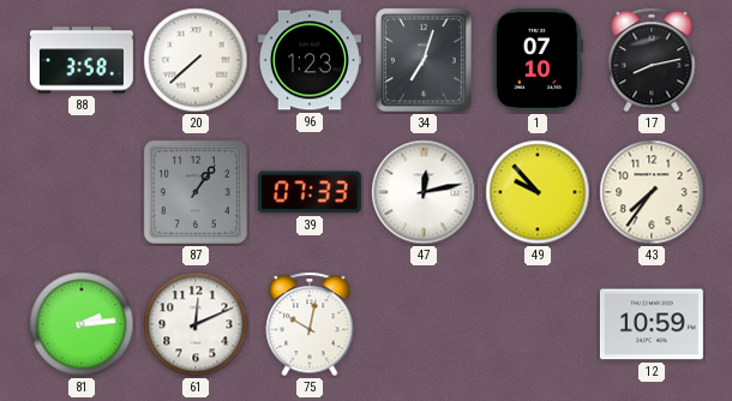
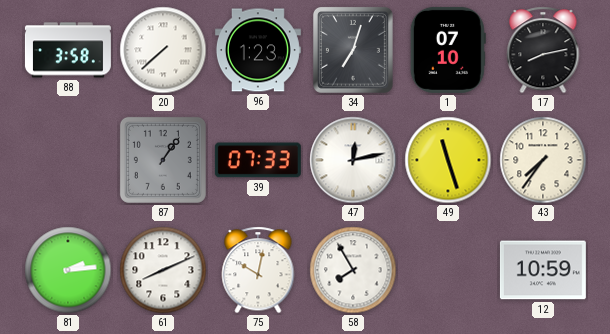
49: 9:53 -> 11:27
61: 12:11 -> 8:11
58: none -> 7:55
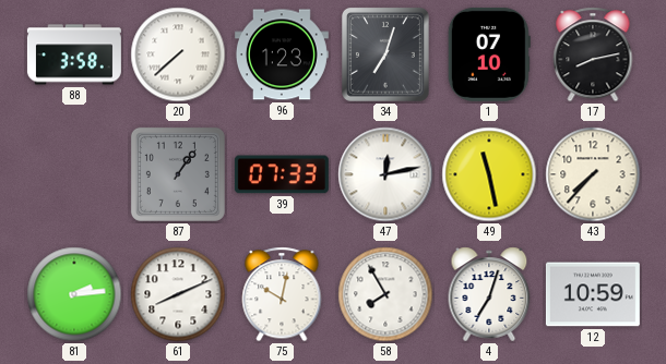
49: 11:27 -> 11:28
43: 7:36 -> 7:37
4: none -> 7:03
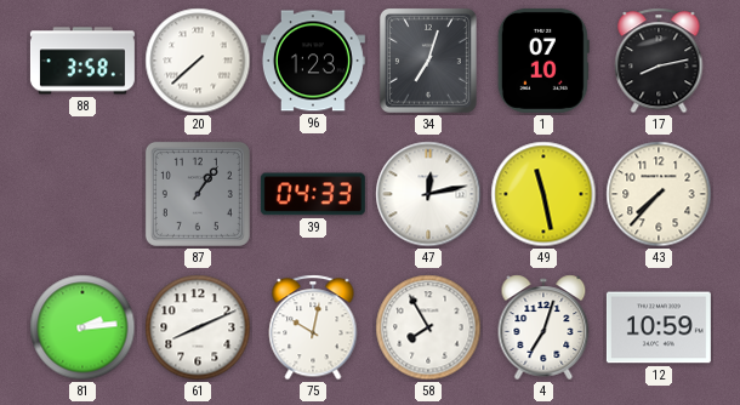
39: 07:33 -> 04:33
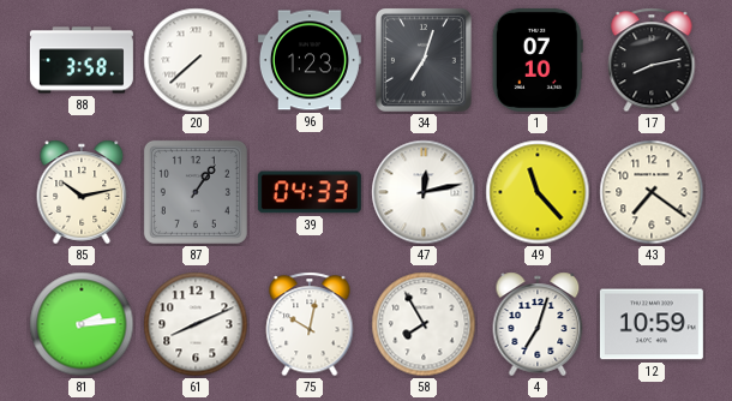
85: none -> 10:13
49: 11:28 -> 11:23
43: 7:37 -> 7:21
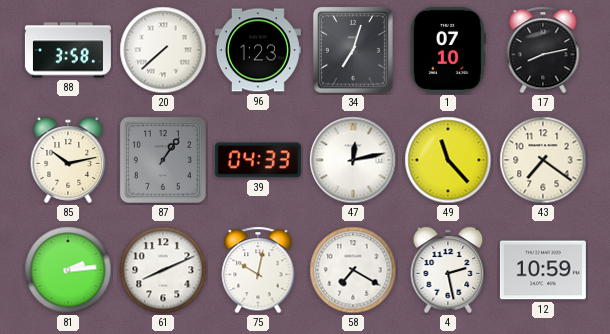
58: 7:55 -> 7:20
4: 7:03 -> 2:28
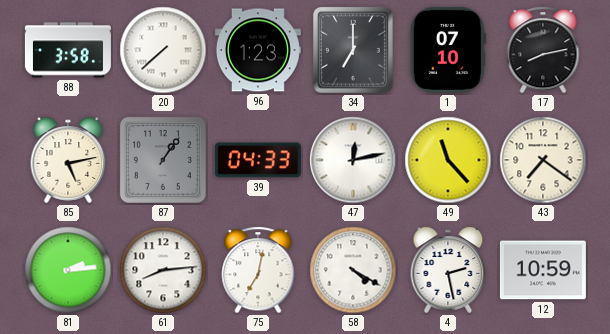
34: 7:03 -> 7:00
85: 10:13 -> 5:13
61: 8:11 -> 8:14
75: 10:02 -> 7:02
58: 7:20 -> 4:20
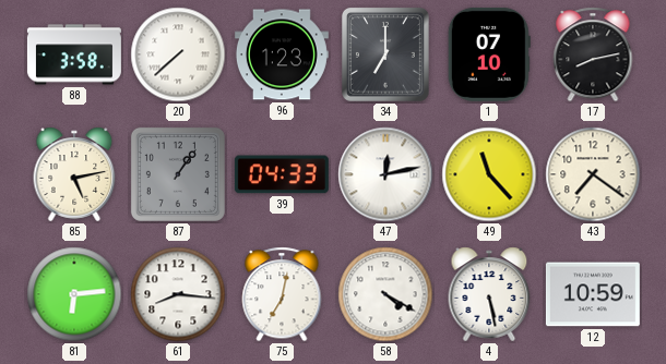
81: 2:14 -> 6:14
61: 8:14 -> 8:16
4: 2:28 -> 5:28
